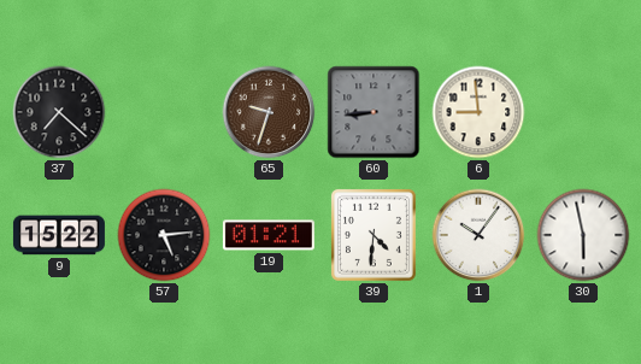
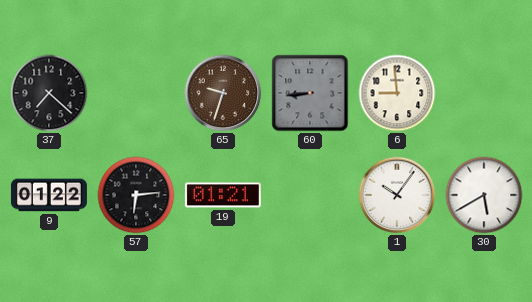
9: 15:22 -> 01:22
57: 5:14 -> 6:14
39: 4:31 -> none
30: 5:58 -> 5:40
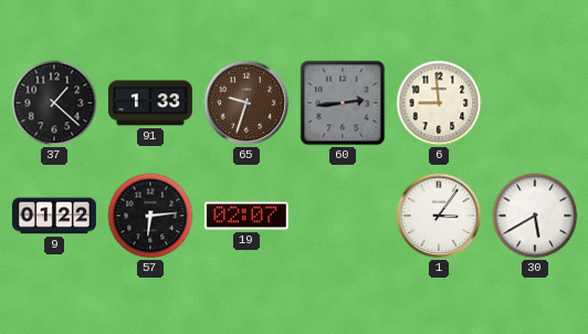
37: 7:22 -> 1:22
91: none -> 1:33
60: 8:44 -> 2:44
19: 01:21 -> 02:07
1: 10:06 -> 3:06
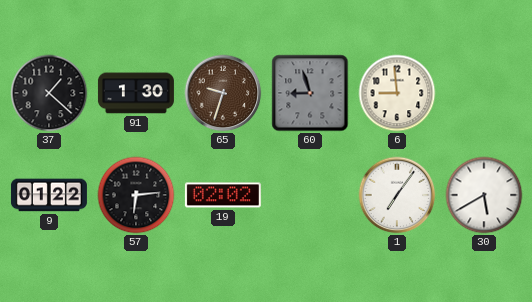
91: 1:33 -> 1:30
60: 2:44 -> 8:57
19: 02:07 -> 02:02
1: 3:06 -> 7:06
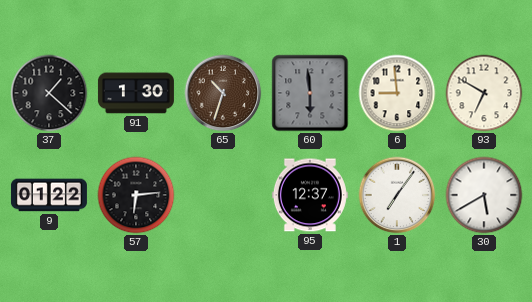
65: 9:33 -> 10:33
60: 8:57 -> 5:59
93: none -> 6:50
19: 02:02 -> none
95: none -> 12:37
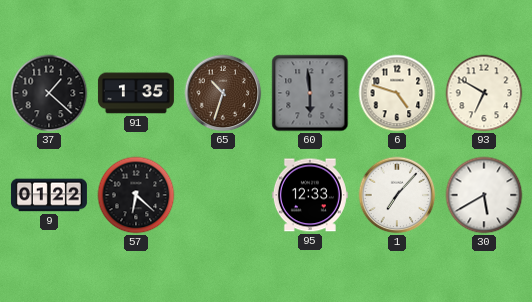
91: 1:30 -> 1:35
6: 8:59 -> 4:48
57: 6:14 -> 6:22
95: 12:37 -> 12:33
1: 7:06 -> 7:07
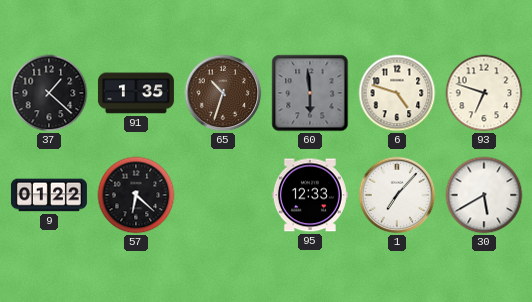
93: 6:50 -> 6:48
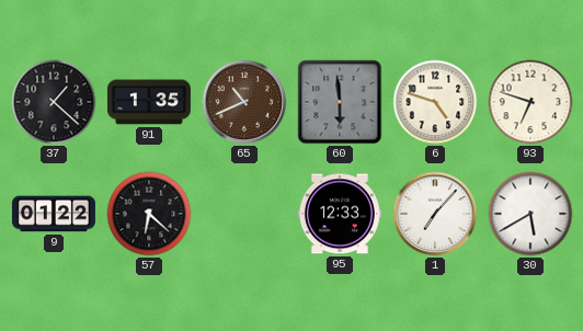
65: 10:33 -> 10:41
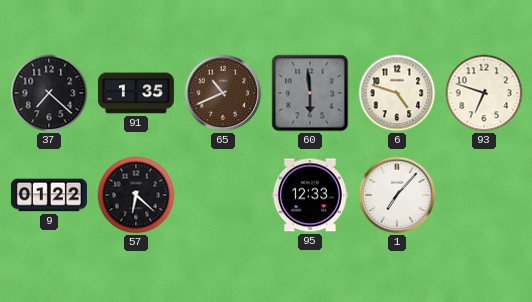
37: 1:22 -> 7:22
30: 5:40 -> none
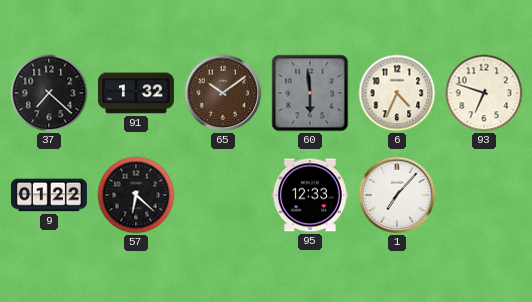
91: 1:35 -> 1:32
65: 10:41 -> 10:09
6: 4:48 -> 4:34
